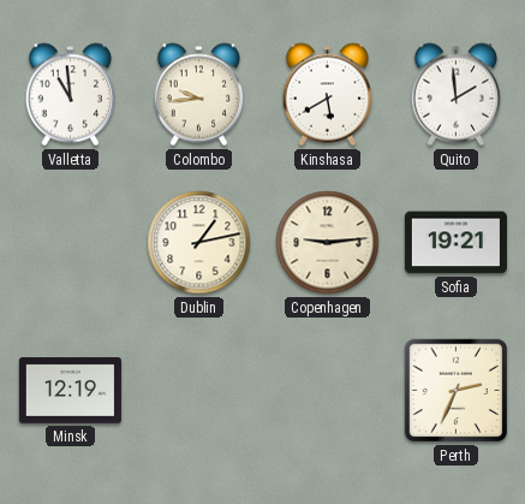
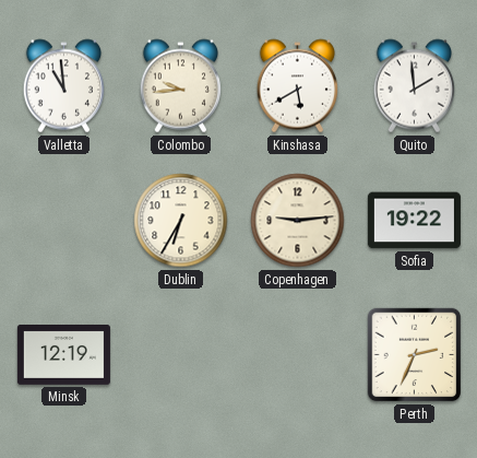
Dublin: 1:13 -> 6:35
Sofia: 19:21 -> 19:22
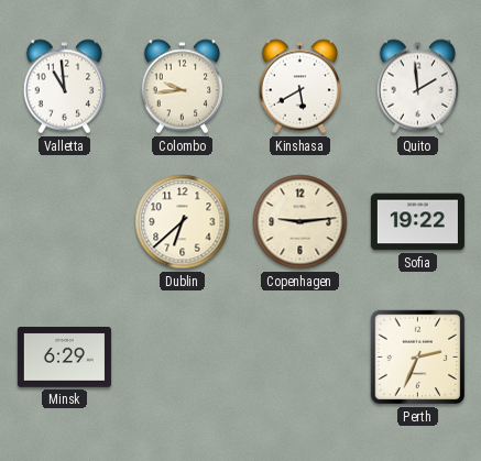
Dublin: 6:35 -> 6:38
Minsk: 12:19 -> 6:29
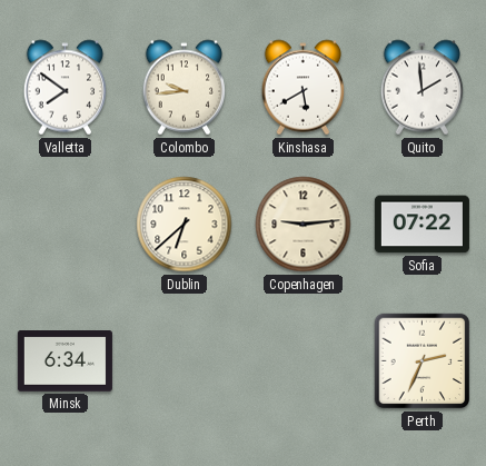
Valletta: 10:59 -> 7:51
Sofia: 19:22 -> 07:22
Minsk: 6:29 -> 6:34
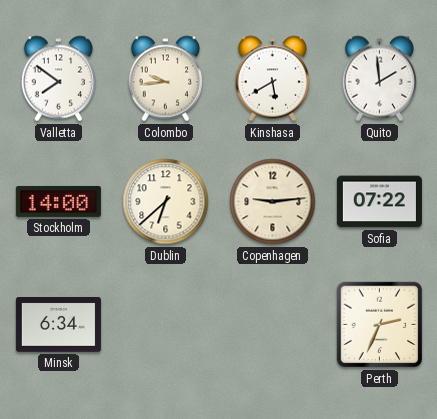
Stockholm: none -> 14:00
